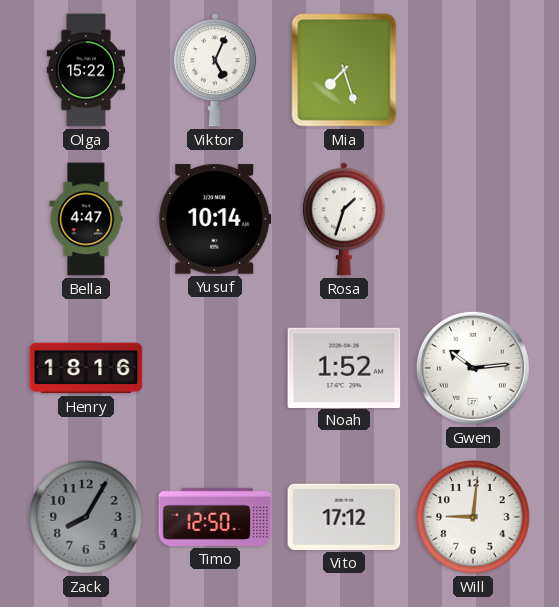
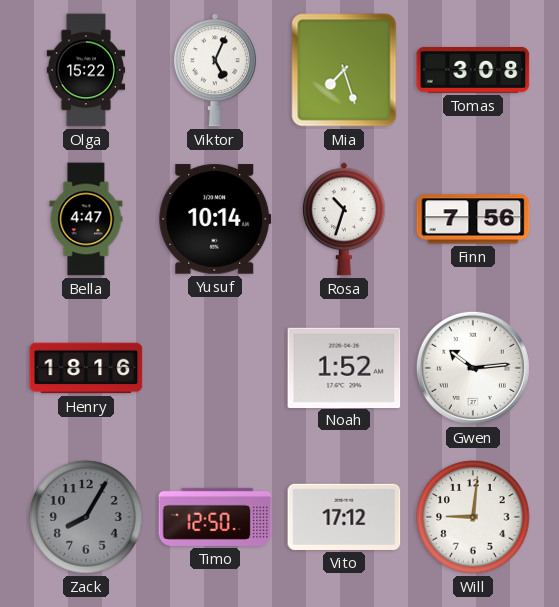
Tomas: none -> 3:08
Rosa: 1:33 -> 10:33
Finn: none -> 7:56
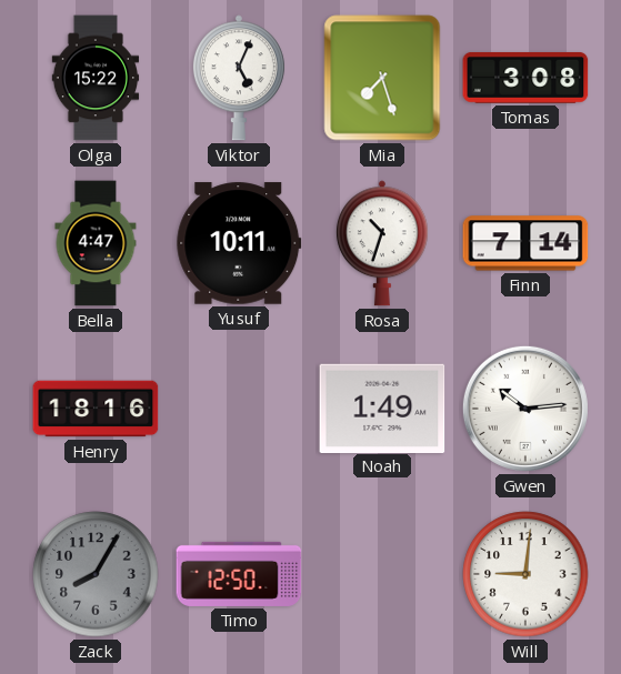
Yusuf: 10:14 -> 10:11
Finn: 7:56 -> 7:14
Noah: 1:52 -> 1:49
Vito: 17:12 -> none
